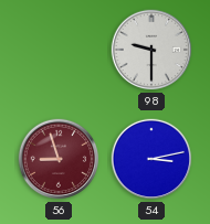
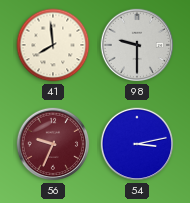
41: none -> 7:59
56: 8:57 -> 9:34
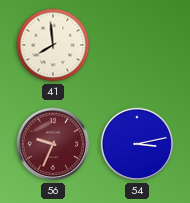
98: 9:30 -> none
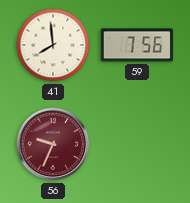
59: none -> 7:56
54: 3:13 -> none
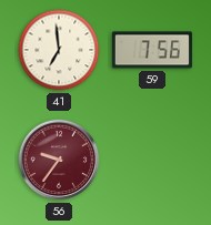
41: 7:59 -> 6:59
56: 9:34 -> 9:36
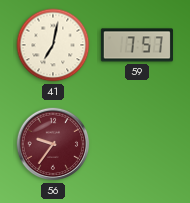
41: 6:59 -> 7:02
59: 7:56 -> 7:57
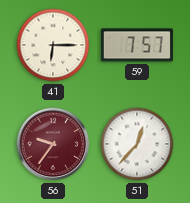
41: 7:02 -> 6:15
51: none -> 12:37
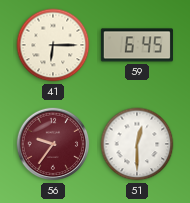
59: 7:57 -> 6:45
51: 12:37 -> 12:30
